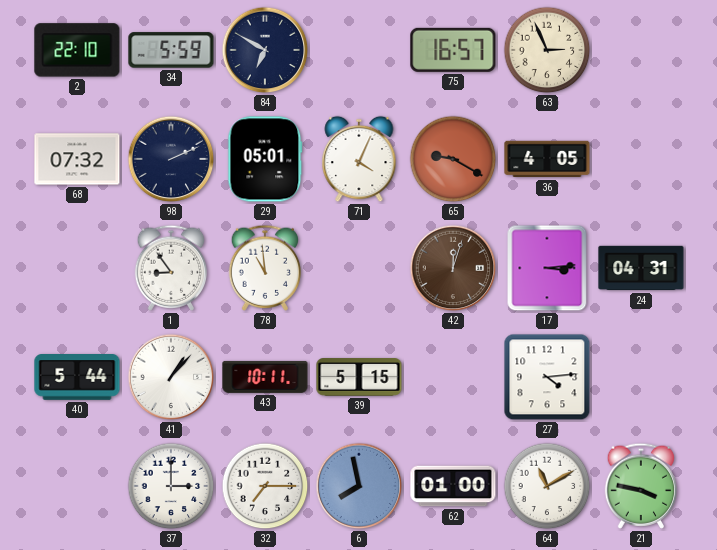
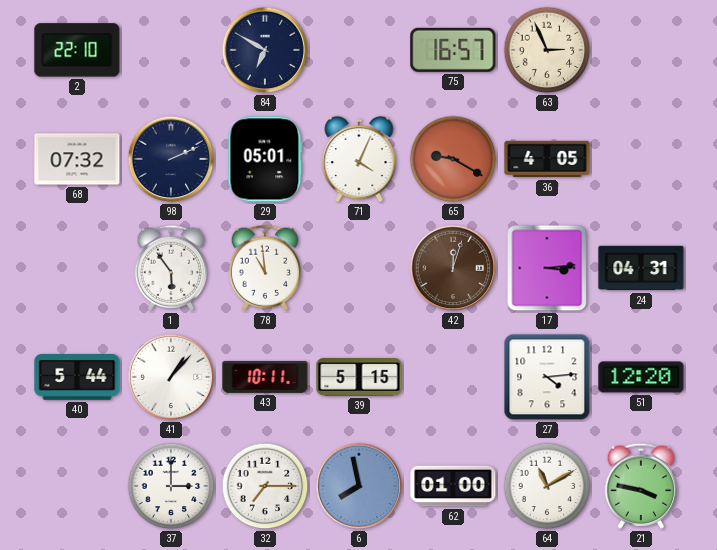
34: 5:59 -> none
1: 8:54 -> 5:54
51: none -> 12:20
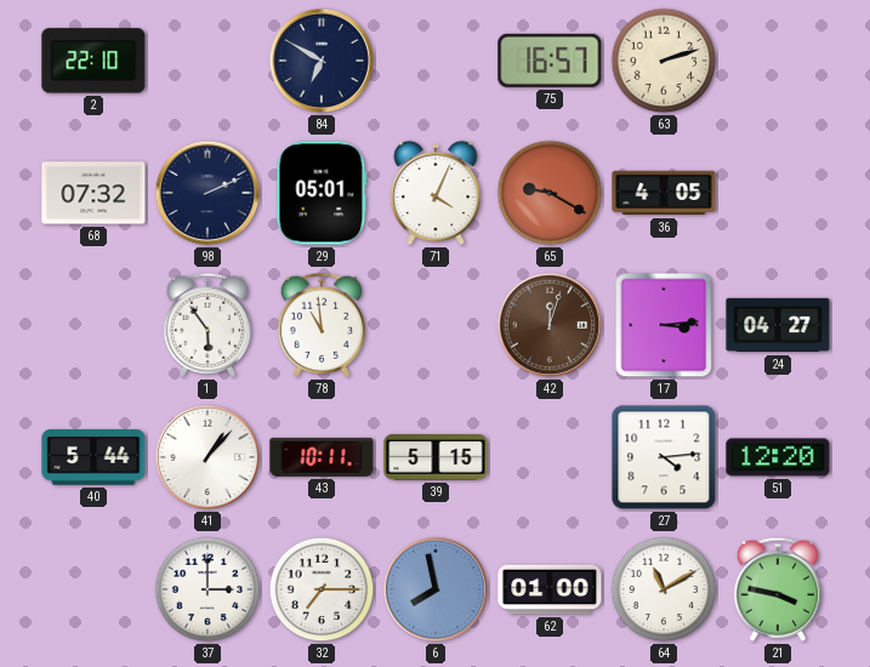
63: 2:56 -> 2:12
24: 04:31 -> 04:27
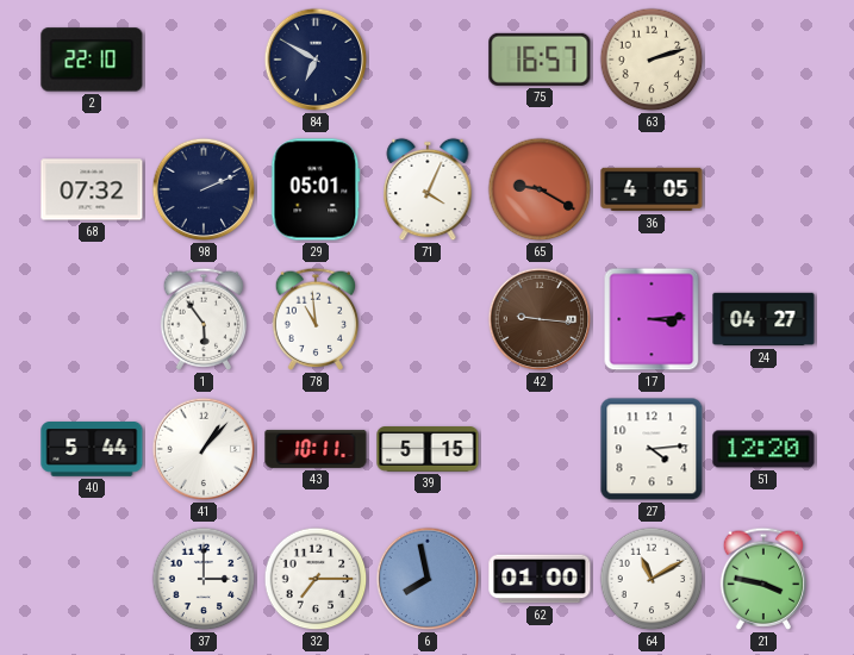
42: 12:03 -> 9:16
